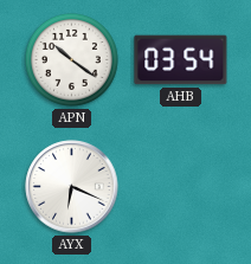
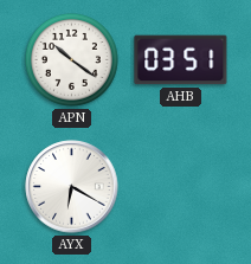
AHB: 03:54 -> 03:51
AYX: 6:19 -> 6:20
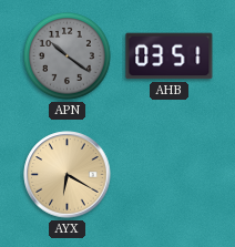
APN dial: white -> grey
AYX dial: white -> champagne
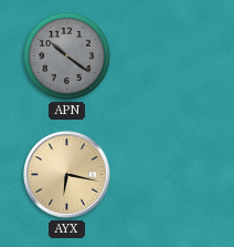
AHB: 03:51 -> none
AYX: 6:20 -> 6:17
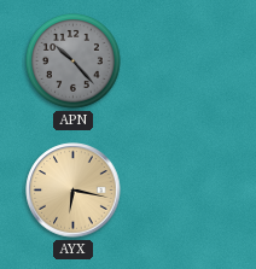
APN: 10:21 -> 10:23
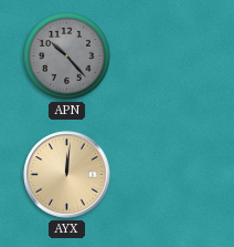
AYX: 6:17 -> 12:01
